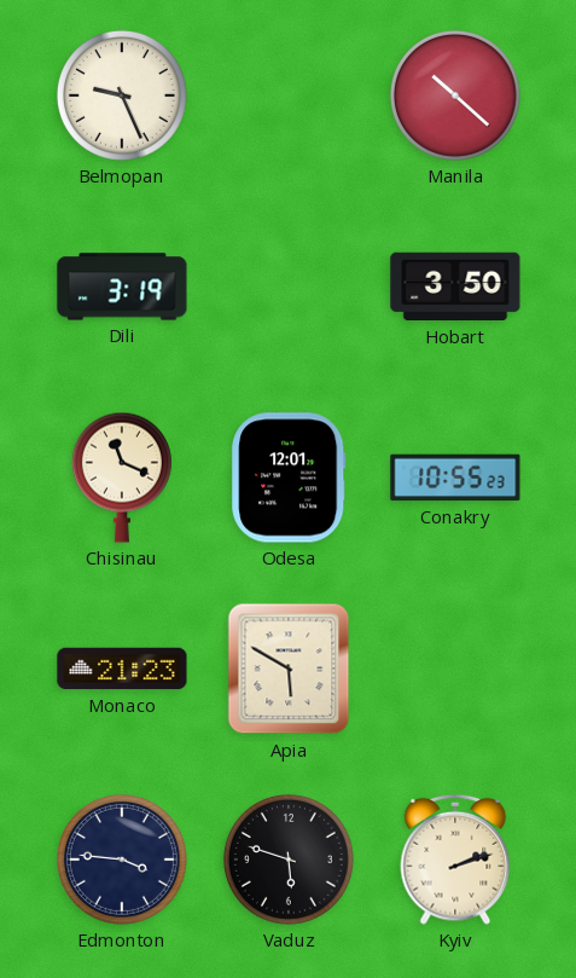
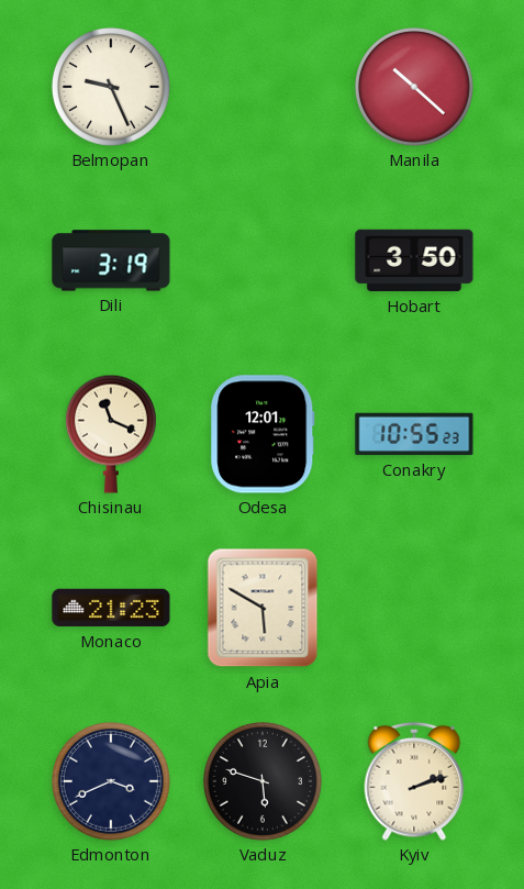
Edmonton: 3:46 -> 3:41
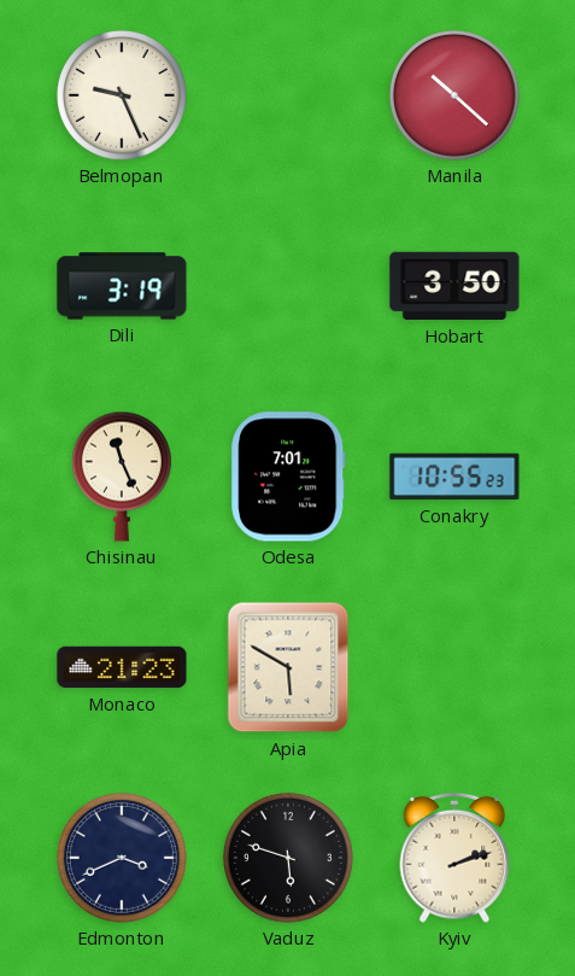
Chisinau: 11:19 -> 11:26
Odesa: 12:01 -> 7:01
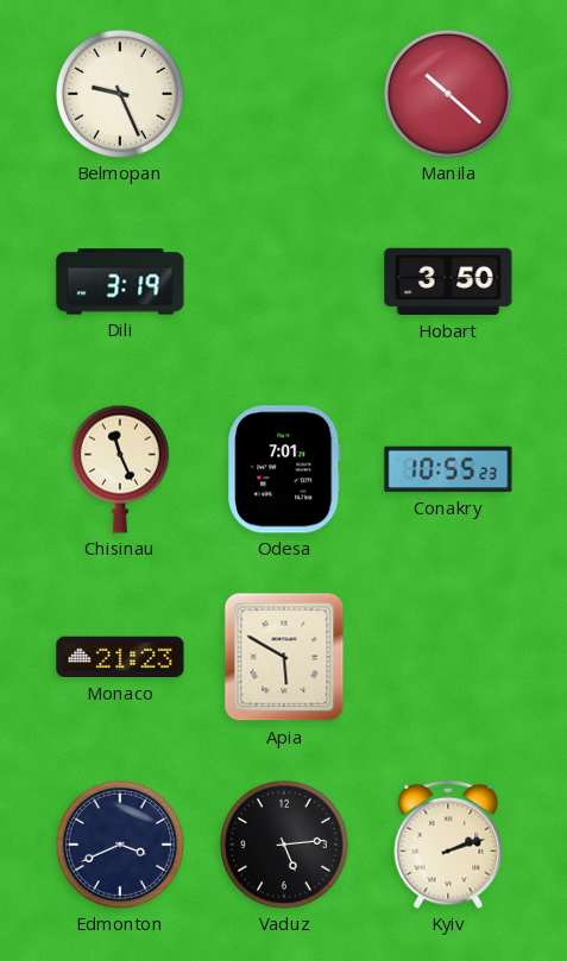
Vaduz: 5:48 -> 5:14
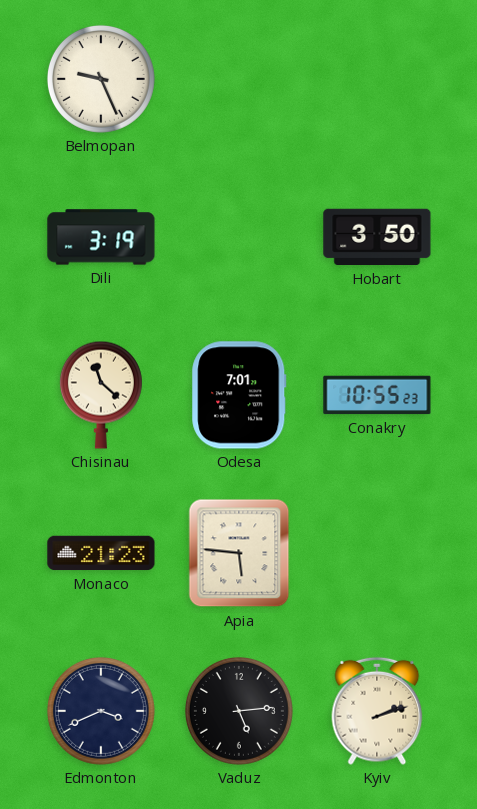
Manila: 10:22 -> none
Chisinau: 11:26 -> 11:22
Apia: 5:50 -> 5:46
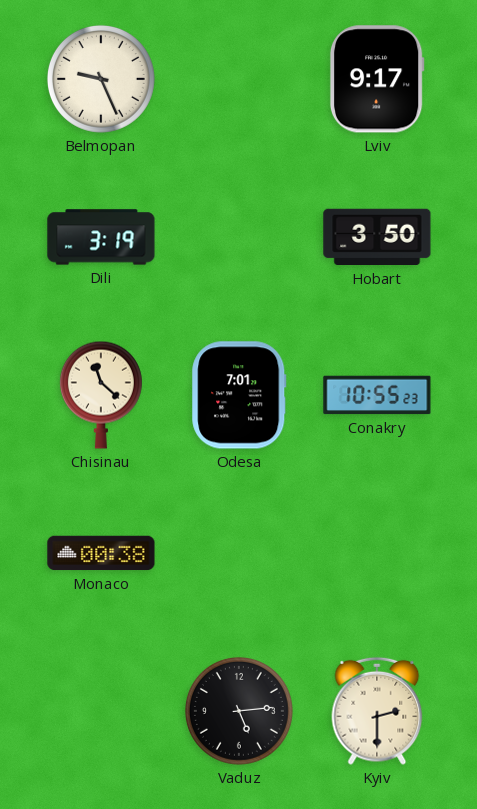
Lviv: none -> 9:17
Monaco: 21:23 -> 00:38
Apia: 5:46 -> none
Edmonton: 3:41 -> none
Kyiv: 2:12 -> 2:30
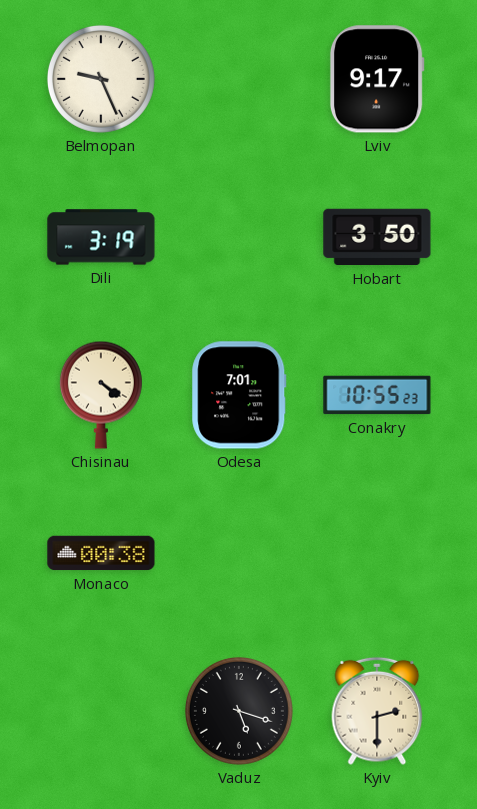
Chisinau: 11:22 -> 4:21
Vaduz: 5:14 -> 5:18
